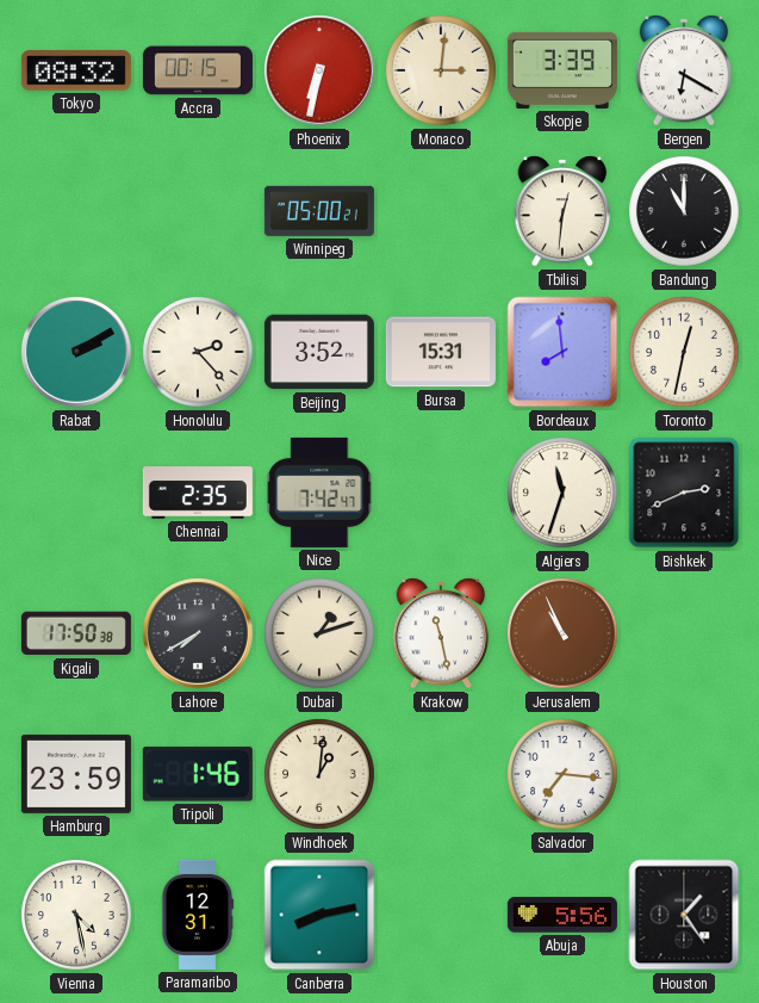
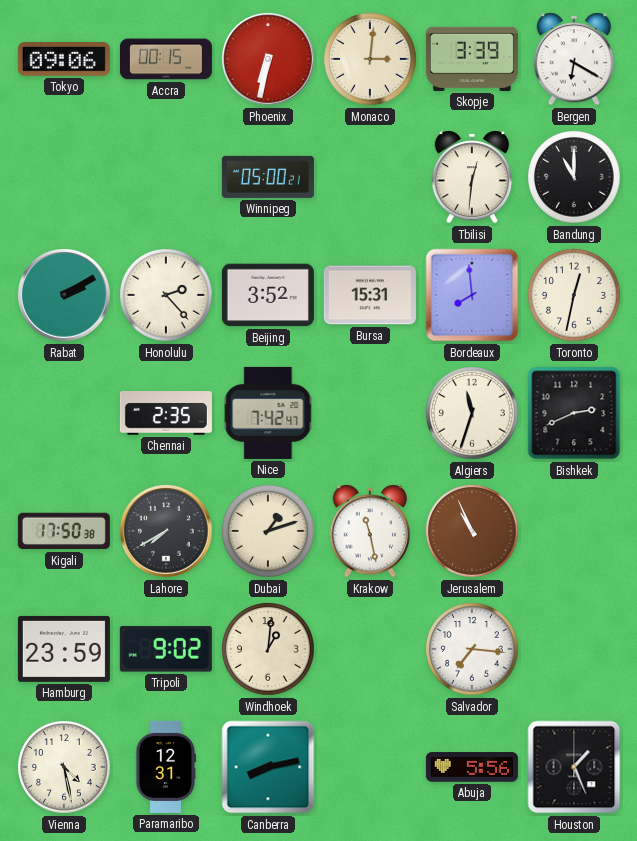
Tokyo: 08:32 -> 09:06
Tripoli: 1:46 -> 9:02
Houston: 1:24 -> 1:26
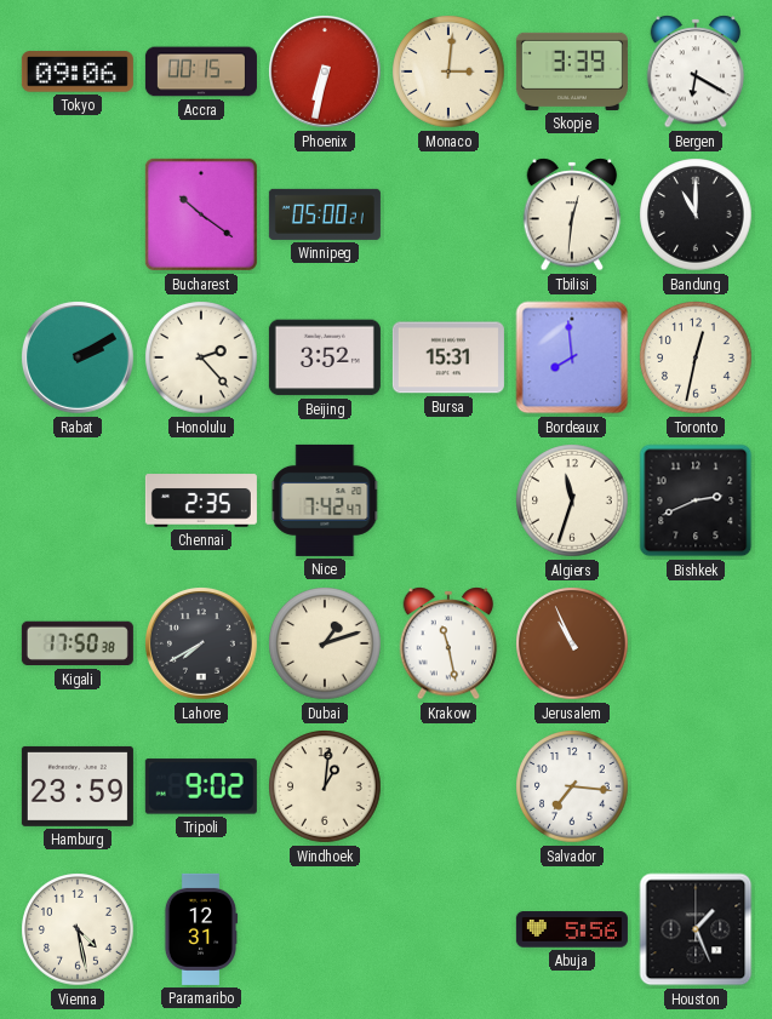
Bucharest: none -> 10:21
Canberra: 8:13 -> none
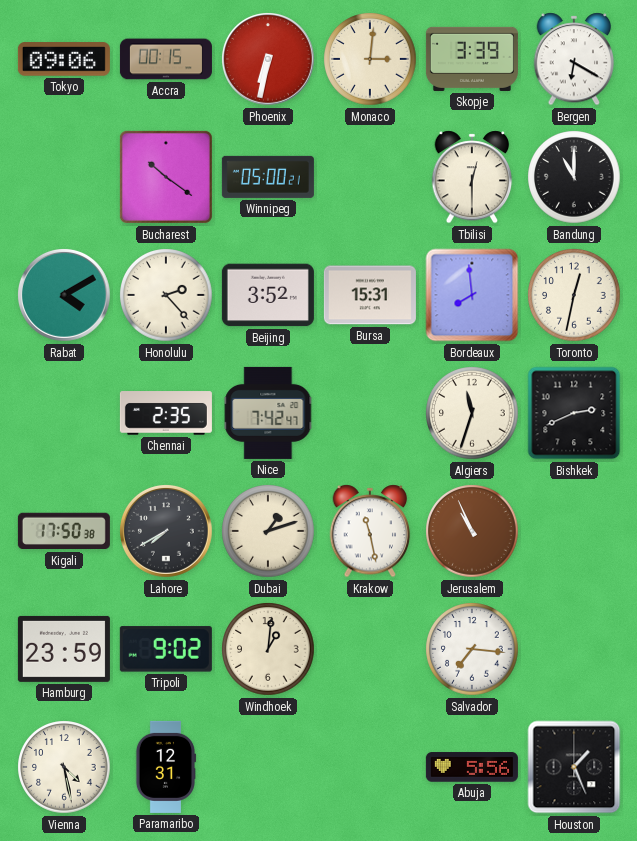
Tbilisi: 12:31 -> 12:30
Rabat: 2:10 -> 4:10
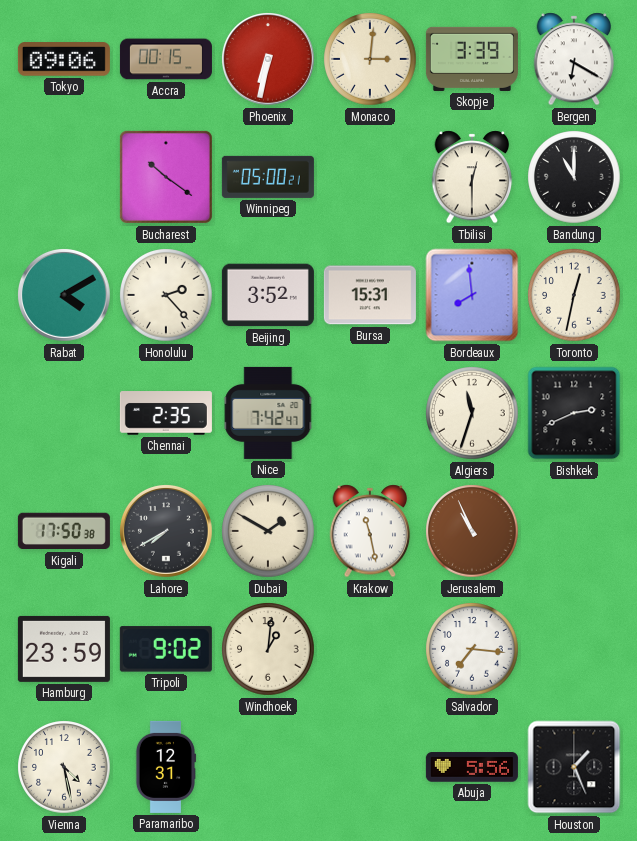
Dubai: 1:12 -> 1:50
